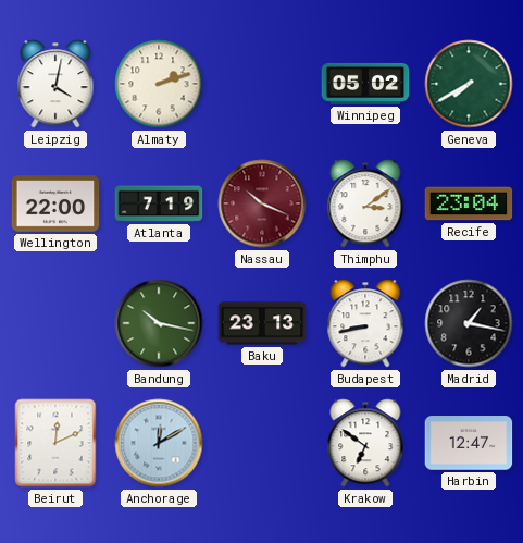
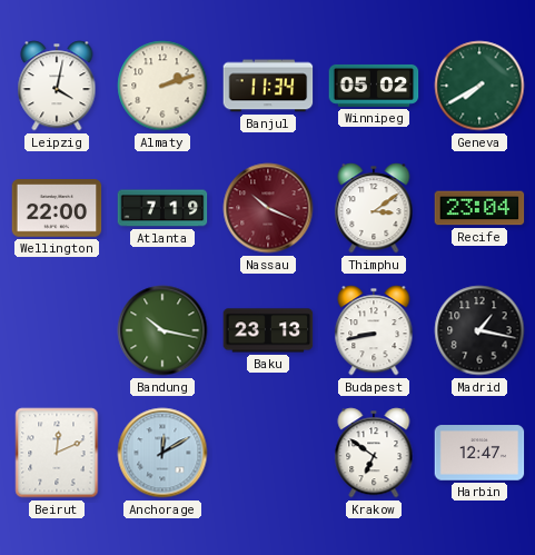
Banjul: none -> 11:34
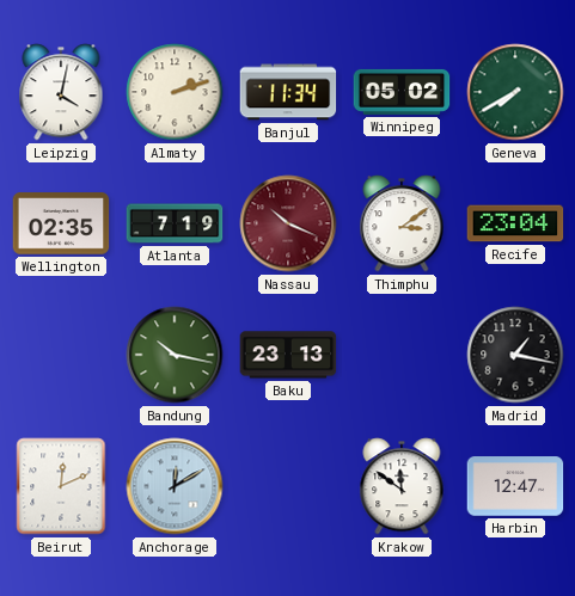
Wellington: 22:00 -> 02:35
Budapest: 8:43 -> none
Krakow: 6:51 -> 11:51
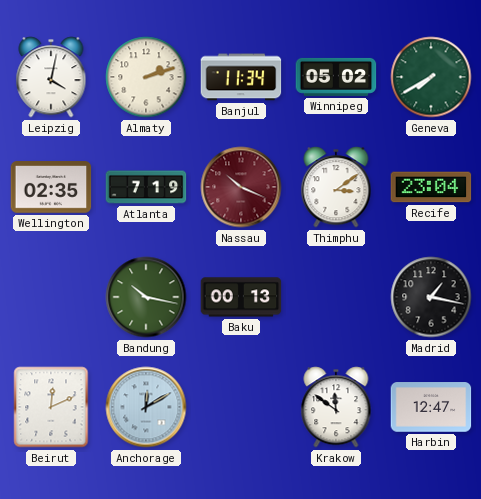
Baku: 23:13 -> 00:13
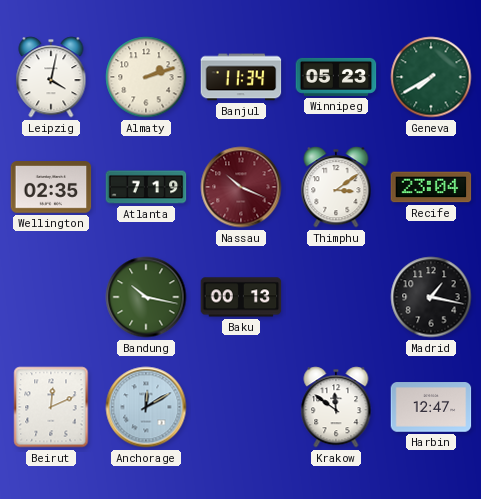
Winnipeg: 05:02 -> 05:23
